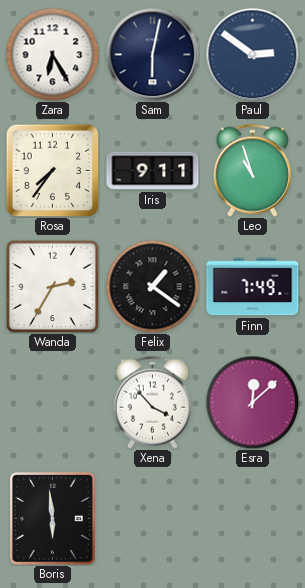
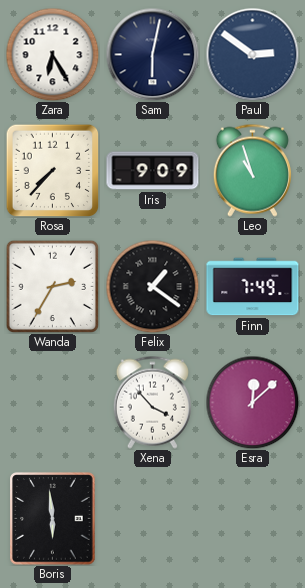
Rosa: 7:36 -> 7:37
Iris: 9:11 -> 9:09
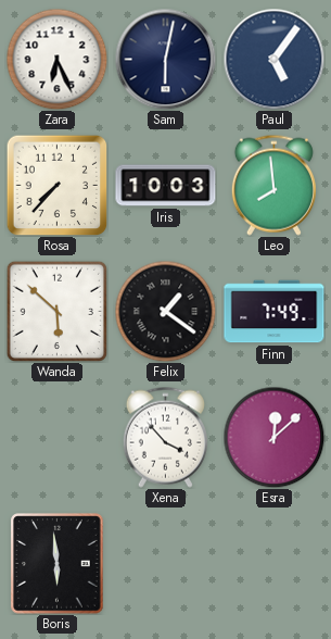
Zara: 6:25 -> 6:26
Paul: 2:51 -> 5:06
Iris: 9:09 -> 10:03
Leo: 10:57 -> 7:59
Wanda: 2:35 -> 5:52
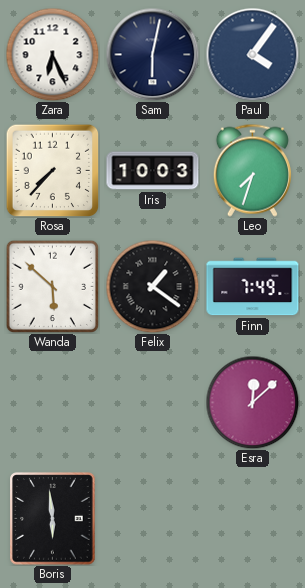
Paul: 5:06 -> 4:06
Leo: 7:59 -> 7:33
Xena: 3:53 -> none
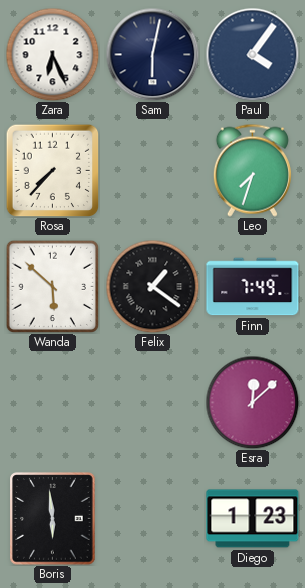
Iris: 10:03 -> none
Diego: none -> 1:23
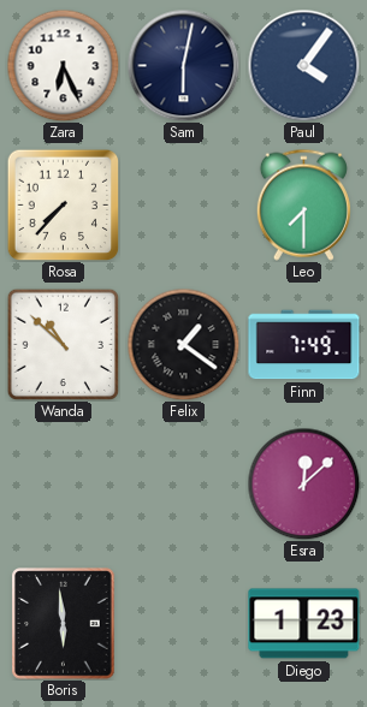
Leo: 7:33 -> 7:30
Wanda: 5:52 -> 10:52
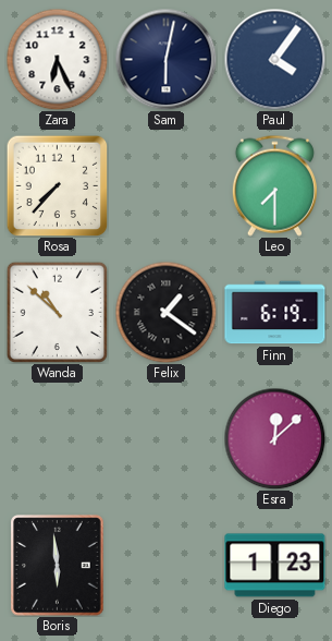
Finn: 7:49 -> 6:19
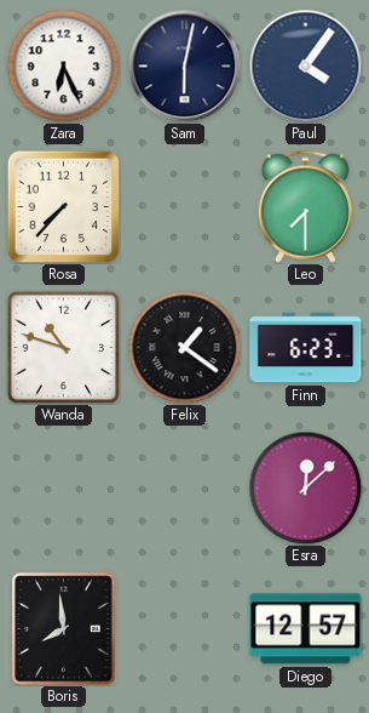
Wanda: 10:52 -> 10:48
Finn: 6:19 -> 6:23
Boris: 5:59 -> 7:59
Diego: 1:23 -> 12:57
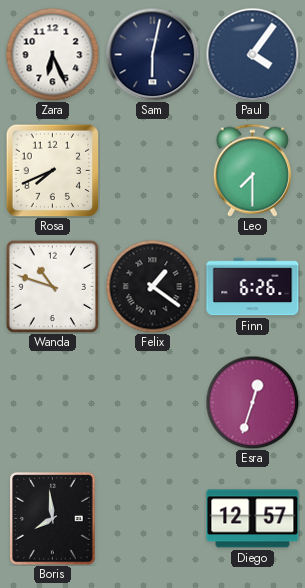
Rosa: 7:37 -> 7:41
Finn: 6:23 -> 6:26
Esra: 12:08 -> 12:33
